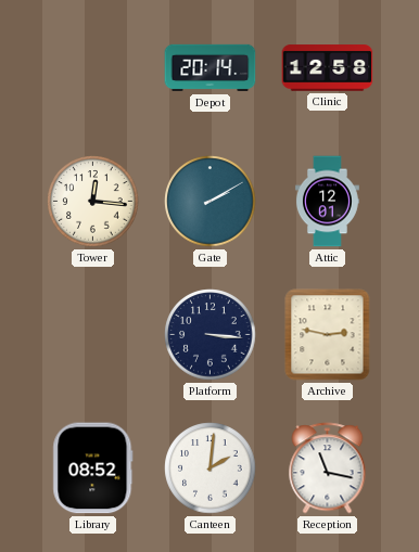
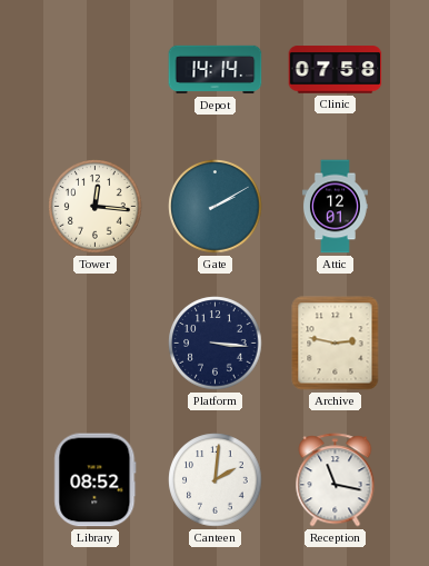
Depot: 20:14 -> 14:14
Clinic: 12:58 -> 07:58
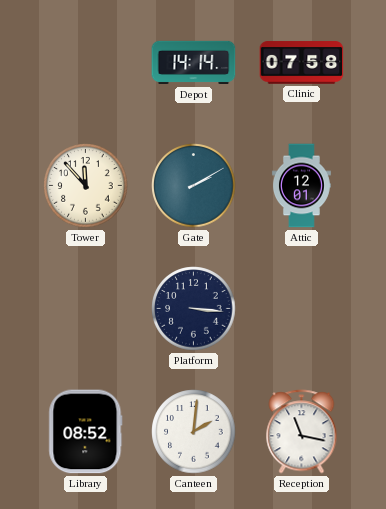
Tower: 12:16 -> 11:53
Archive: 2:47 -> none
